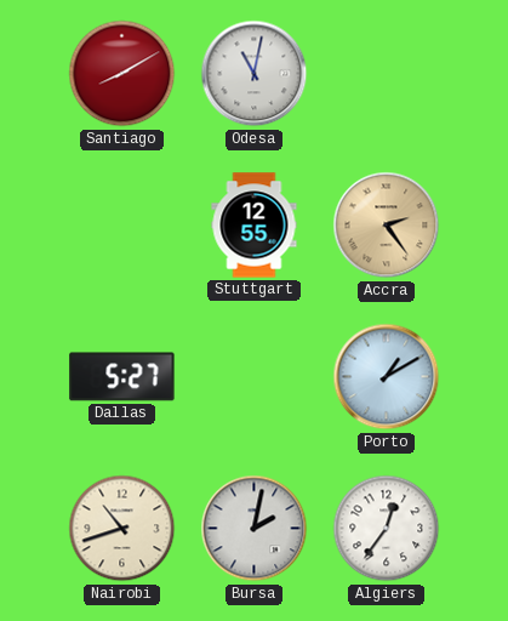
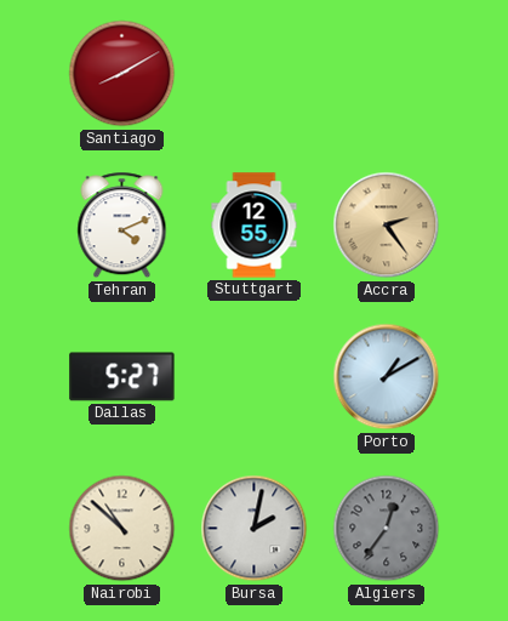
Odesa: 11:02 -> none
Tehran: none -> 4:11
Nairobi: 10:42 -> 10:52
Algiers dial: white -> grey
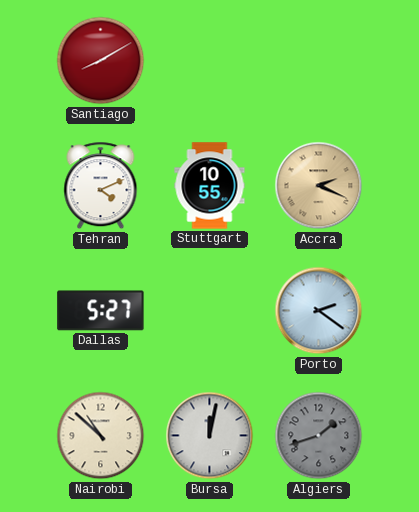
Stuttgart: 12:55 -> 10:55
Accra: 2:24 -> 2:19
Porto: 1:10 -> 2:21
Bursa: 2:02 -> 12:02
Algiers: 12:36 -> 1:42
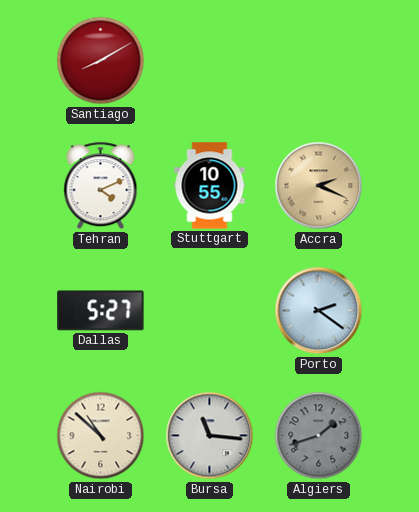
Bursa: 12:02 -> 11:16
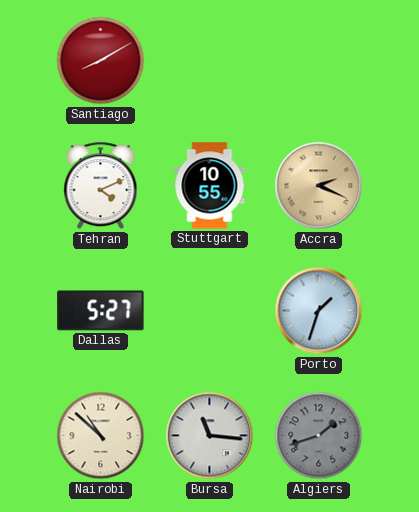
Porto: 2:21 -> 1:33
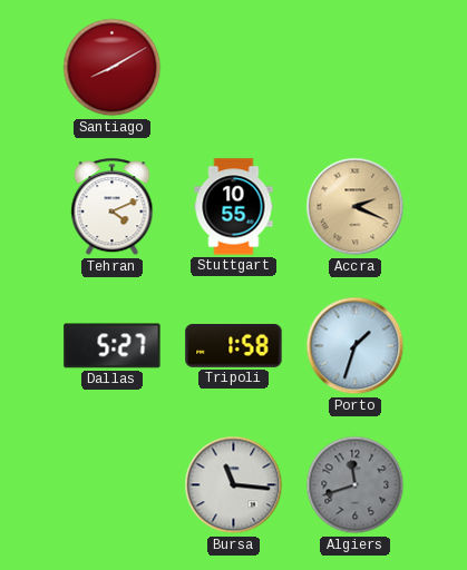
Tripoli: none -> 1:58
Nairobi: 10:52 -> none
Algiers: 1:42 -> 11:42
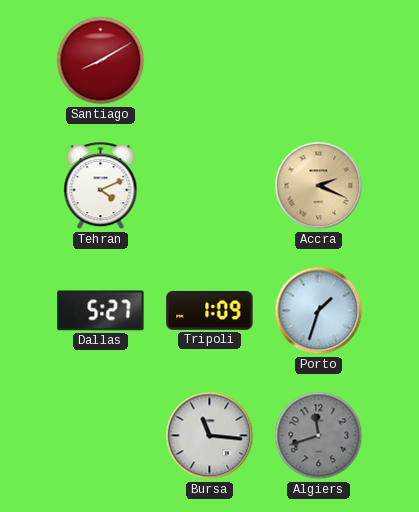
Stuttgart: 10:55 -> none
Tripoli: 1:58 -> 1:09
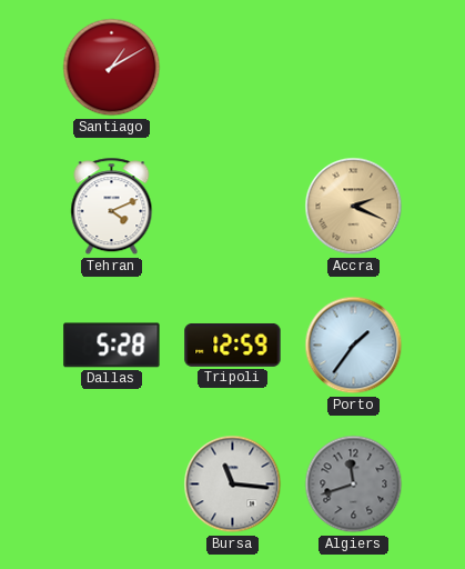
Santiago: 8:10 -> 1:10
Dallas: 5:27 -> 5:28
Tripoli: 1:09 -> 12:59
Porto: 1:33 -> 1:36
